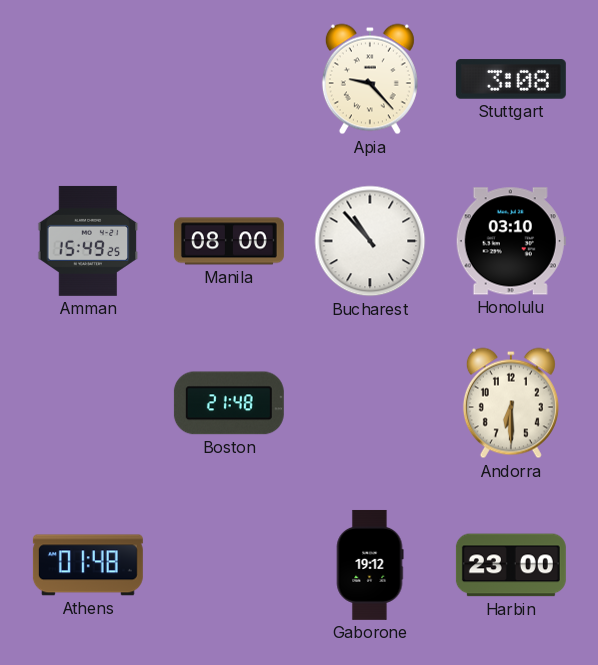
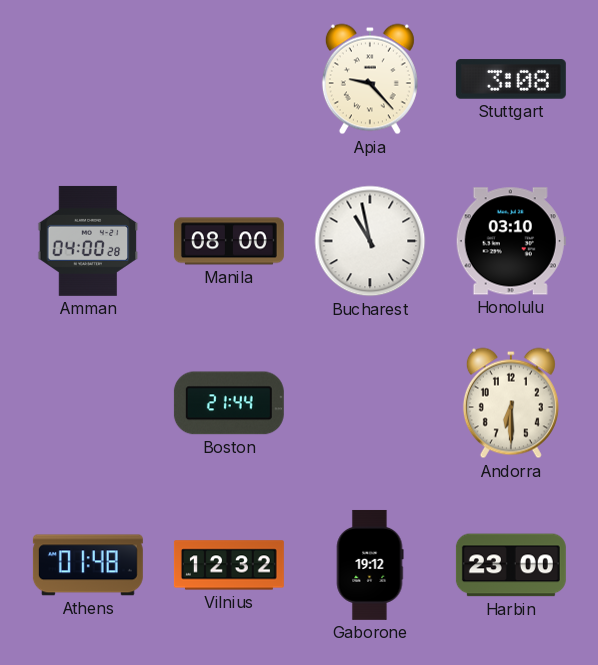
Amman: 15:49 -> 04:00
Bucharest: 10:53 -> 10:58
Boston: 21:48 -> 21:44
Vilnius: none -> 12:32
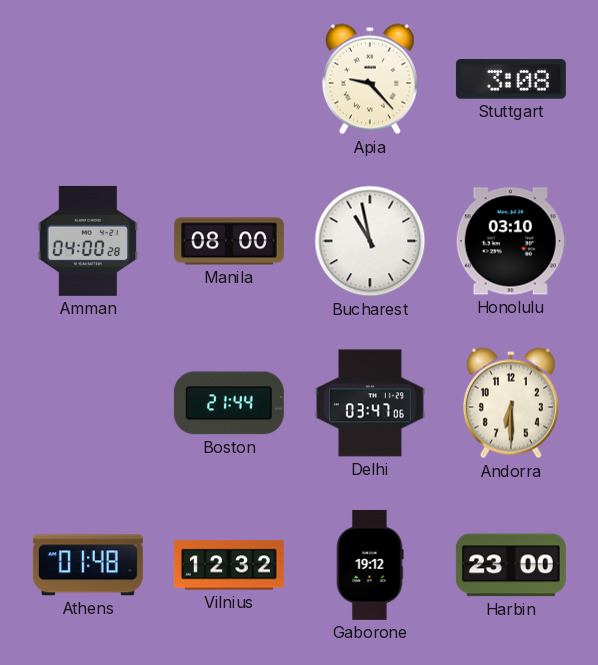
Delhi: none -> 03:47
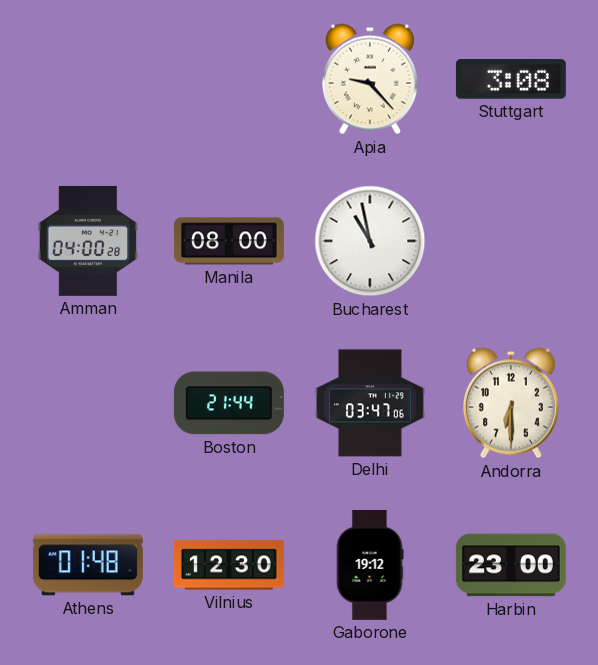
Honolulu: 03:10 -> none
Vilnius: 12:32 -> 12:30
